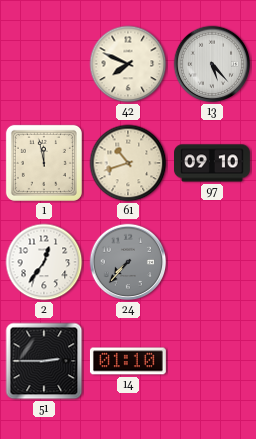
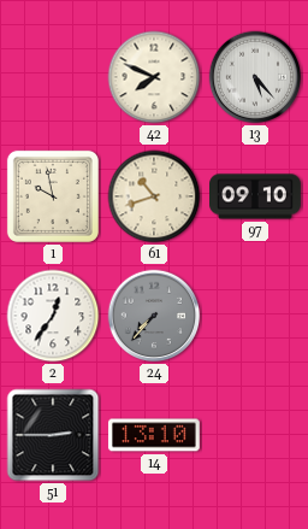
1: 11:58 -> 9:58
14: 01:10 -> 13:10
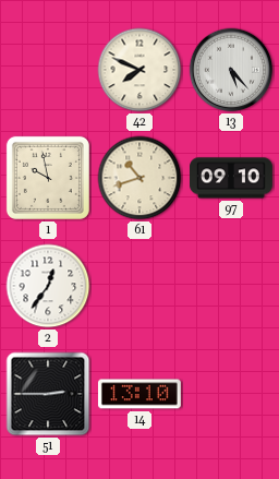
24: 7:37 -> none
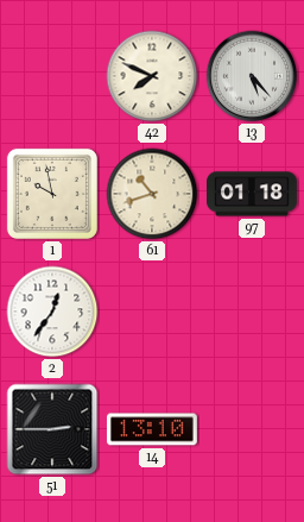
97: 09:10 -> 01:18
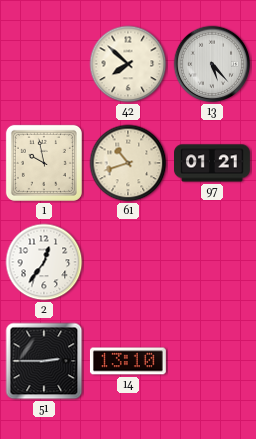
42: 7:49 -> 7:52
97: 01:18 -> 01:21
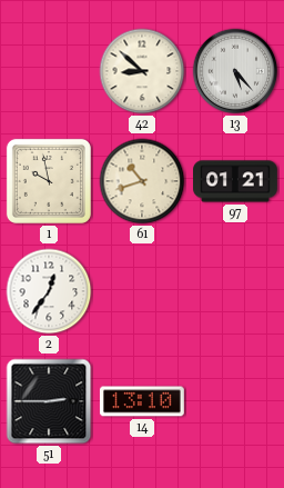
42: 7:52 -> 8:52
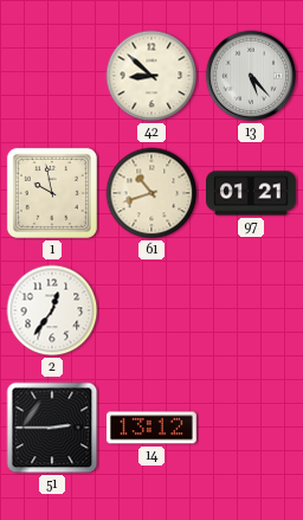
14: 13:10 -> 13:12
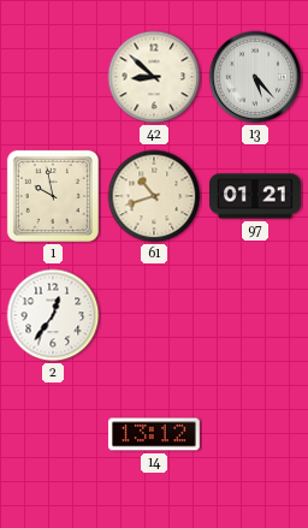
51: 2:45 -> none
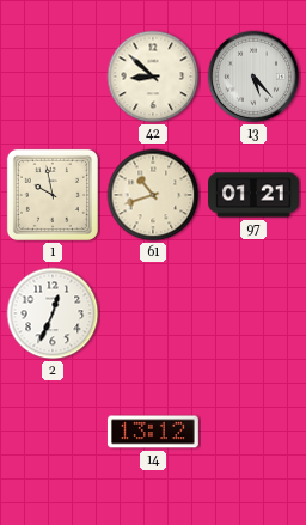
2: 12:36 -> 12:34
